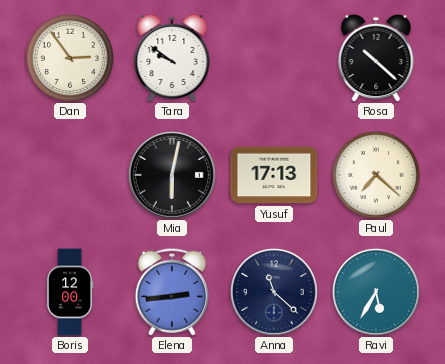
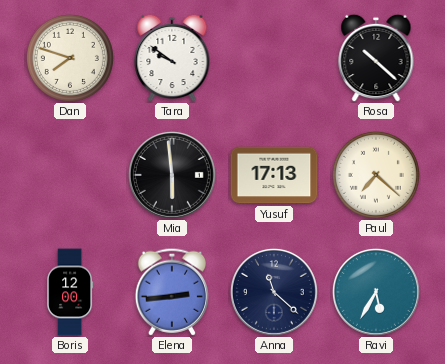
Dan: 2:54 -> 7:48
Mia: 6:02 -> 5:59
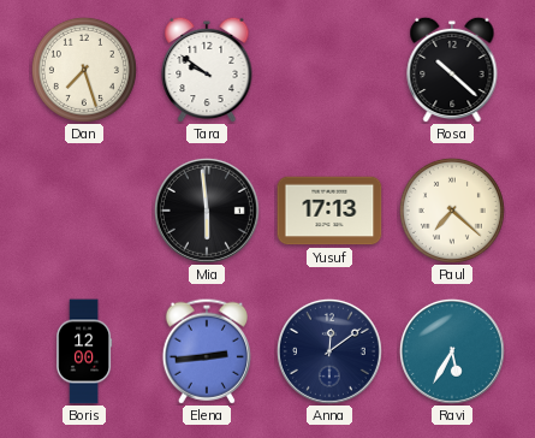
Dan: 7:48 -> 7:27
Anna: 11:22 -> 12:09
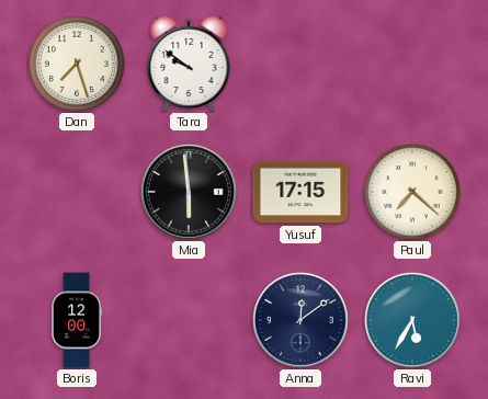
Rosa: 10:22 -> none
Yusuf: 17:13 -> 17:15
Elena: 2:44 -> none
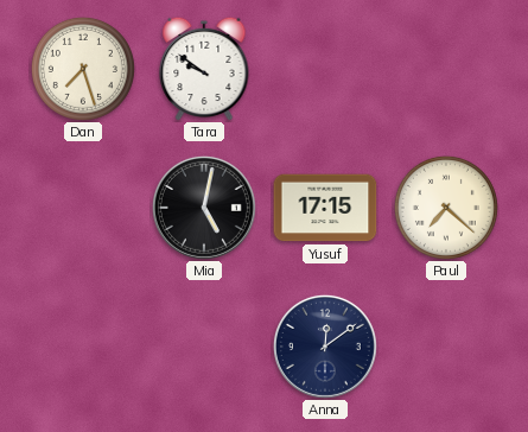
Mia: 5:59 -> 5:02
Boris: 12:00 -> none
Ravi: 5:35 -> none
